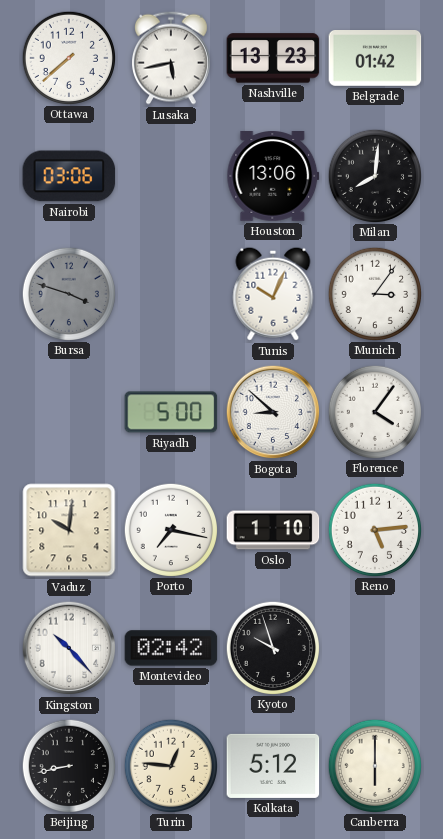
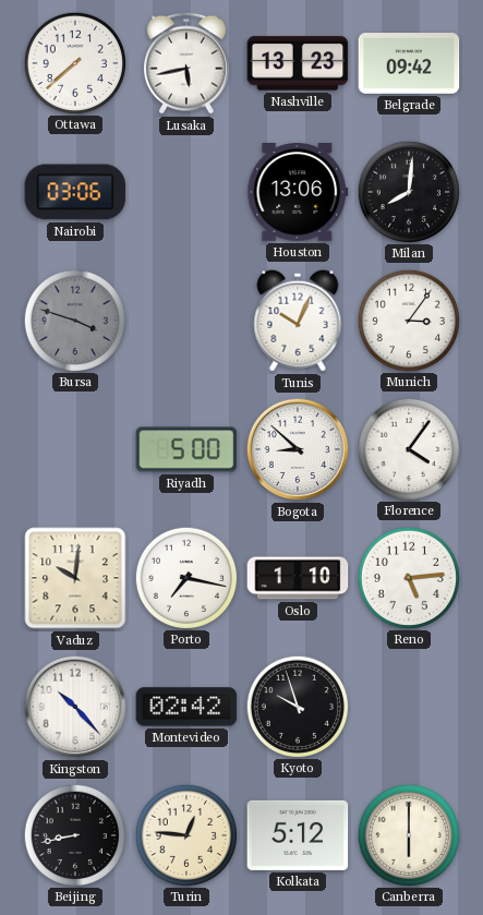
Belgrade: 01:42 -> 09:42
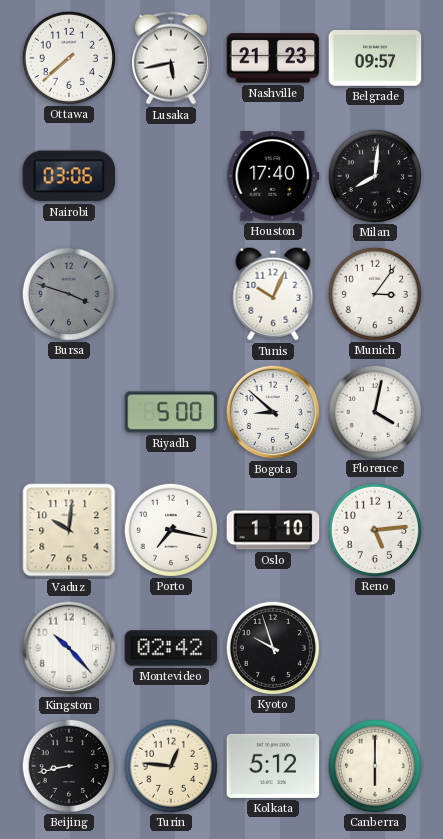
Nashville: 13:23 -> 21:23
Belgrade: 09:42 -> 09:57
Houston: 13:06 -> 17:40
Florence: 4:06 -> 4:02
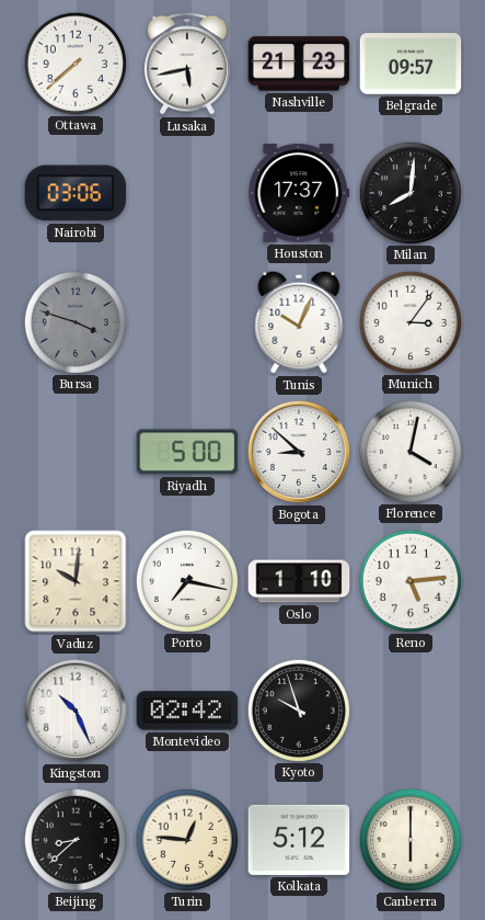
Houston: 17:40 -> 17:37
Kingston: 10:23 -> 10:26
Beijing: 8:43 -> 8:38
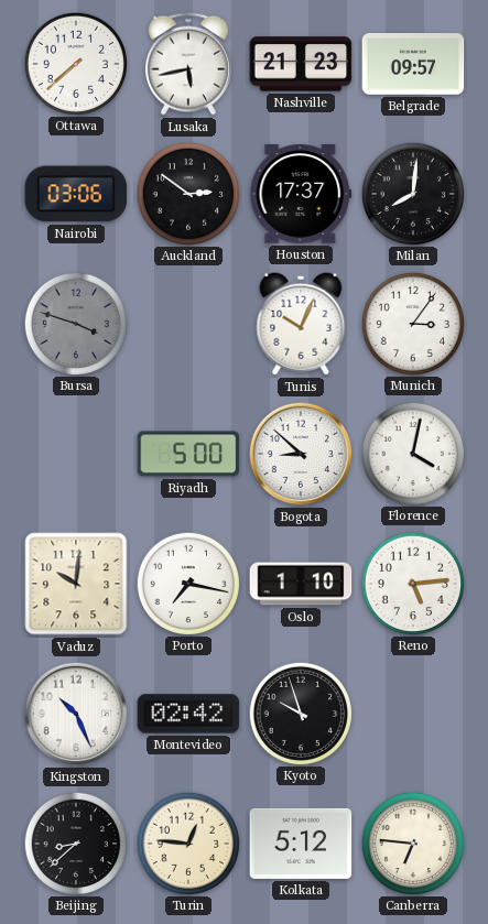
Auckland: none -> 2:51
Canberra: 6:00 -> 6:46
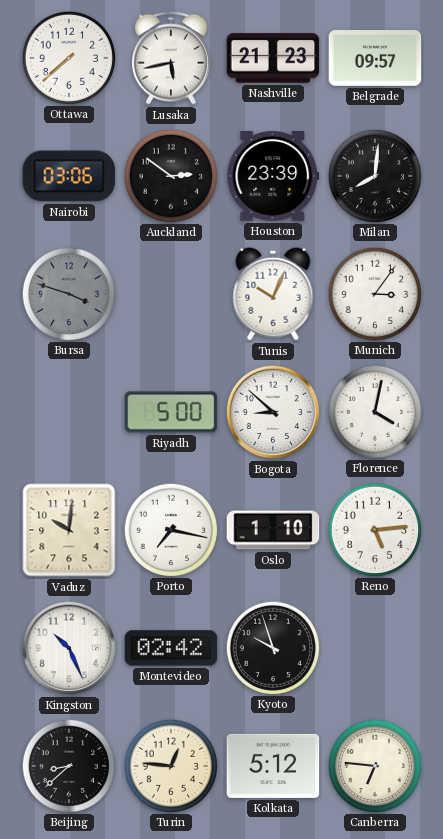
Houston: 17:37 -> 23:39
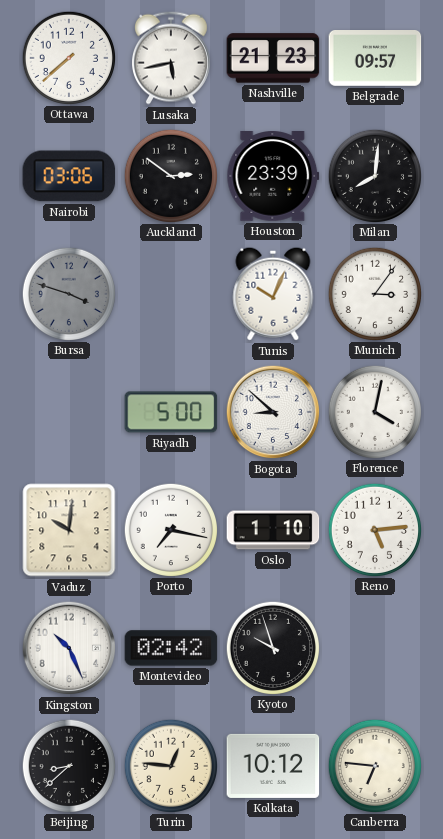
Kolkata: 5:12 -> 10:12
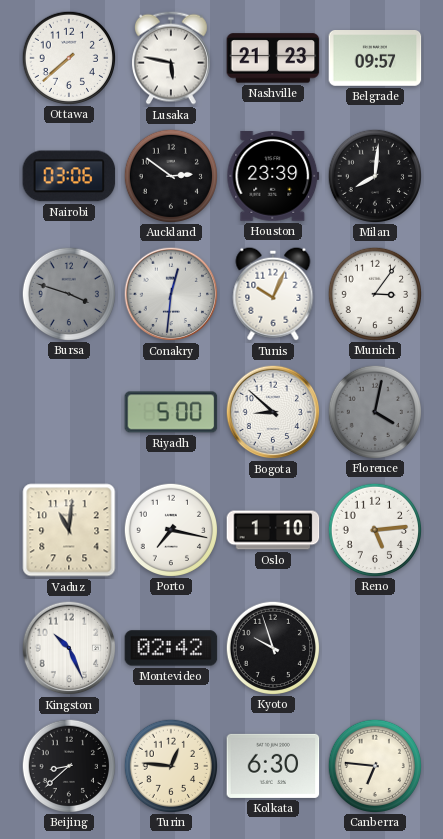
Lusaka: 5:43 -> 5:47
Conakry: none -> 12:31
Florence dial: white -> grey
Vaduz: 10:01 -> 11:01
Kolkata: 10:12 -> 6:30
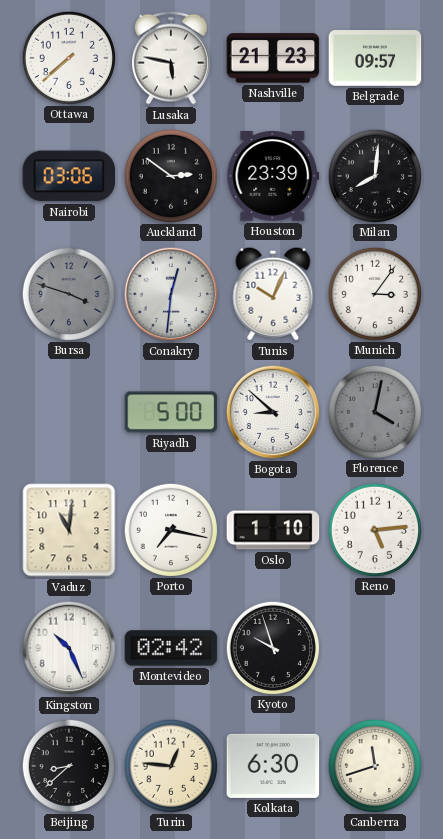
Canberra: 6:46 -> 11:42
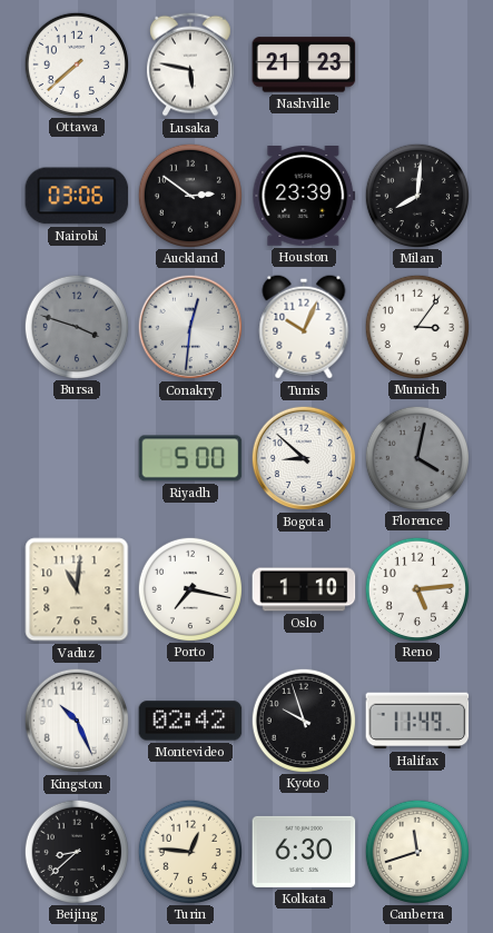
Belgrade: 09:57 -> none
Halifax: none -> 11:49
